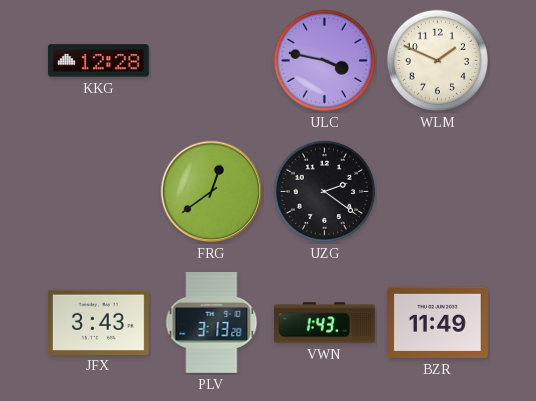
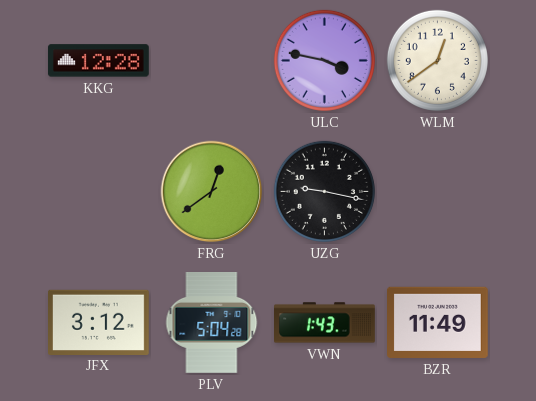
WLM: 1:49 -> 12:39
UZG: 2:21 -> 9:17
JFX: 3:43 -> 3:12
PLV: 3:13 -> 5:04
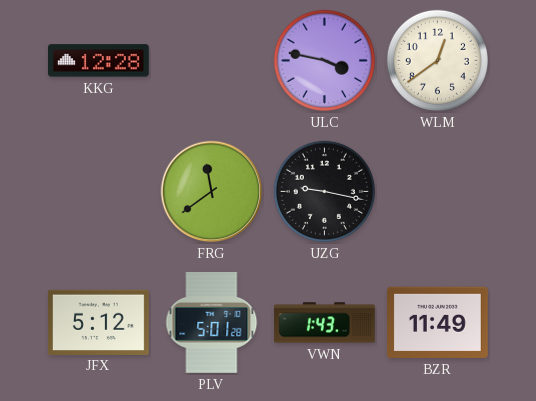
FRG: 12:39 -> 11:39
JFX: 3:12 -> 5:12
PLV: 5:04 -> 5:01
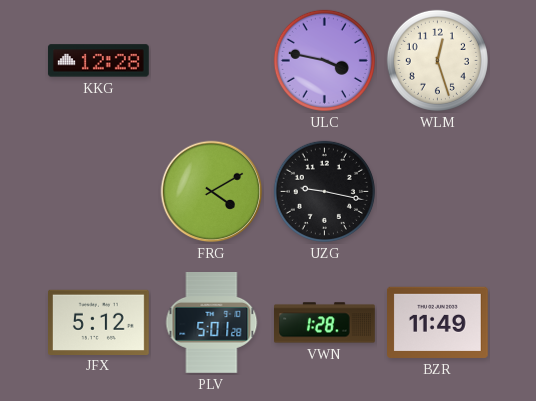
WLM: 12:39 -> 12:27
FRG: 11:39 -> 4:10
VWN: 1:43 -> 1:28
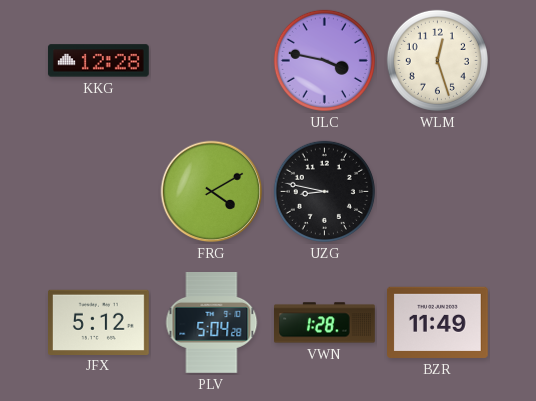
UZG: 9:17 -> 8:47
PLV: 5:01 -> 5:04
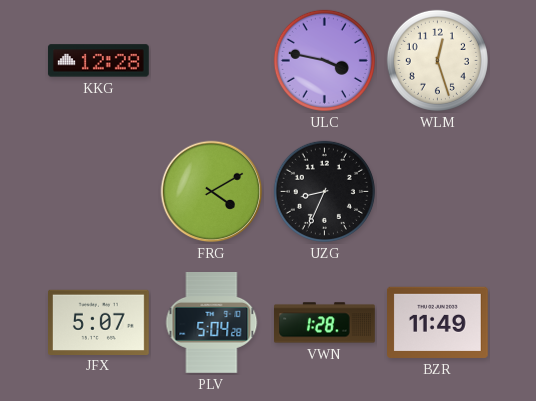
UZG: 8:47 -> 8:34
JFX: 5:12 -> 5:07
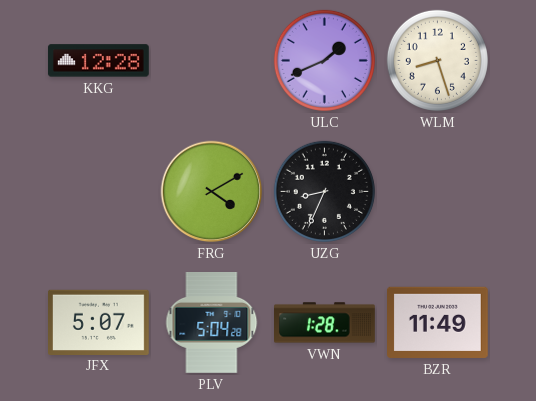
ULC: 3:47 -> 1:41
WLM: 12:27 -> 8:27
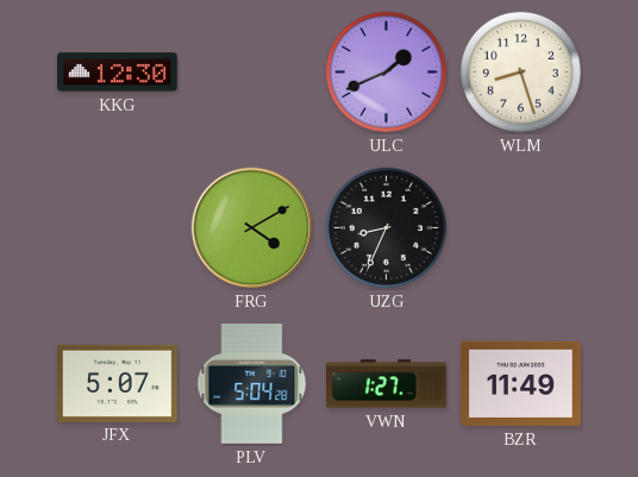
KKG: 12:28 -> 12:30
VWN: 1:28 -> 1:27
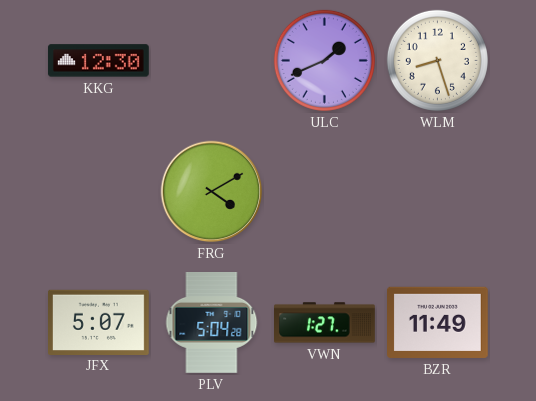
UZG: 8:34 -> none
